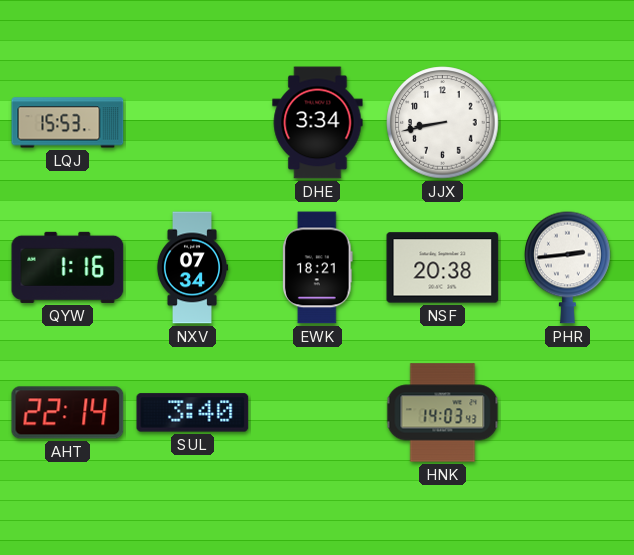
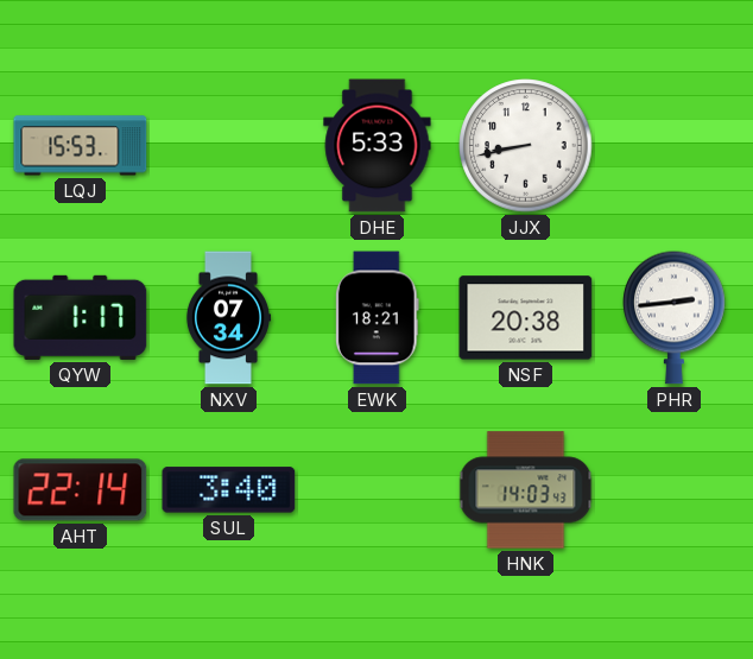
DHE: 3:34 -> 5:33
QYW: 1:16 -> 1:17
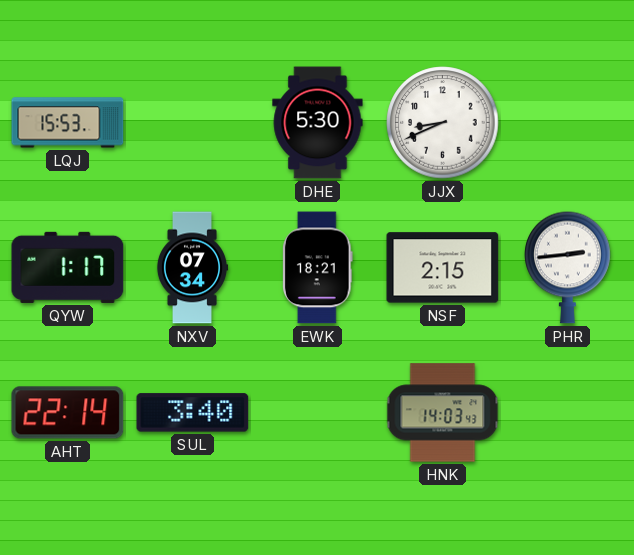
DHE: 5:33 -> 5:30
JJX: 8:43 -> 8:41
NSF: 20:38 -> 2:15
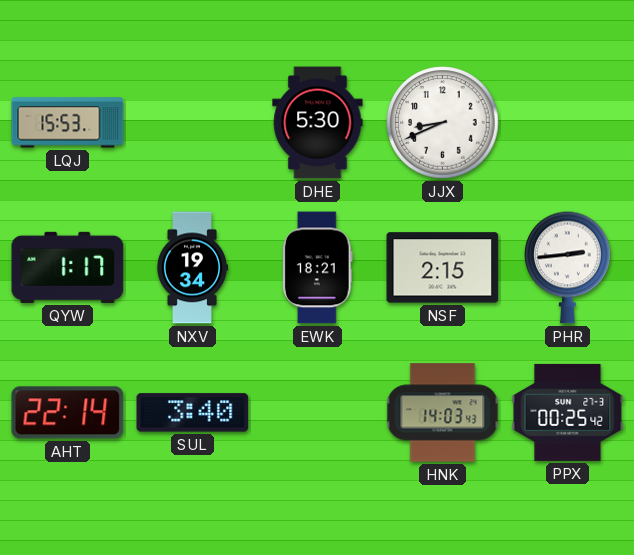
NXV: 07:34 -> 19:34
PPX: none -> 00:25
